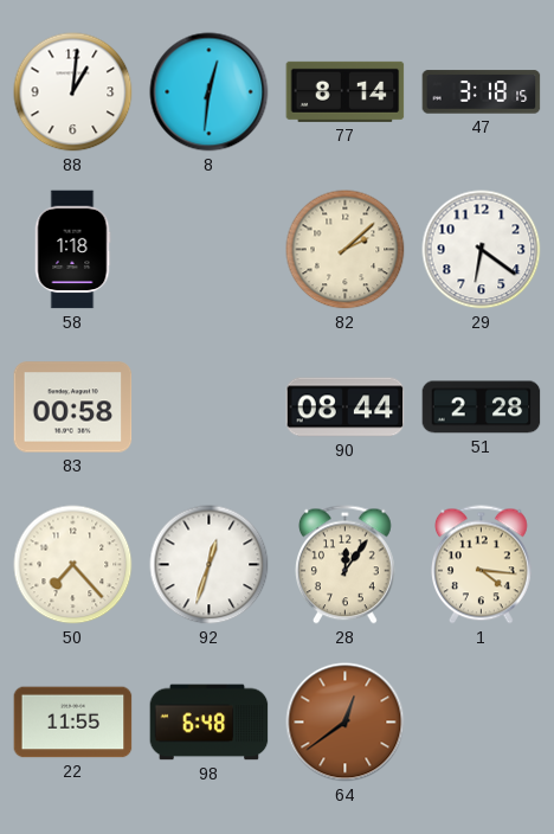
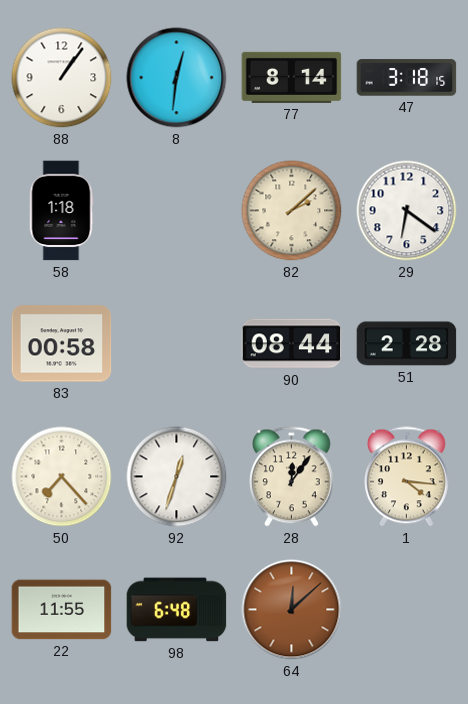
88: 1:01 -> 1:06
64: 12:39 -> 12:08
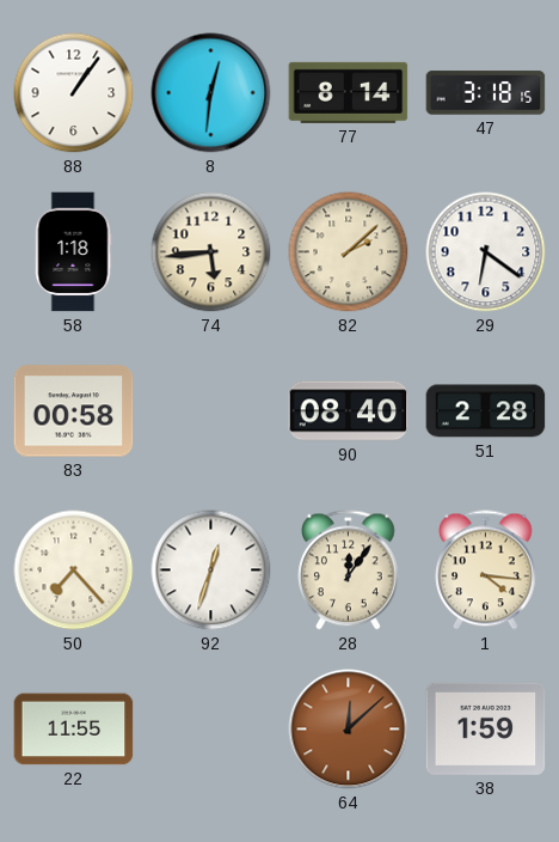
74: none -> 5:44
90: 08:44 -> 08:40
98: 6:48 -> none
38: none -> 1:59
